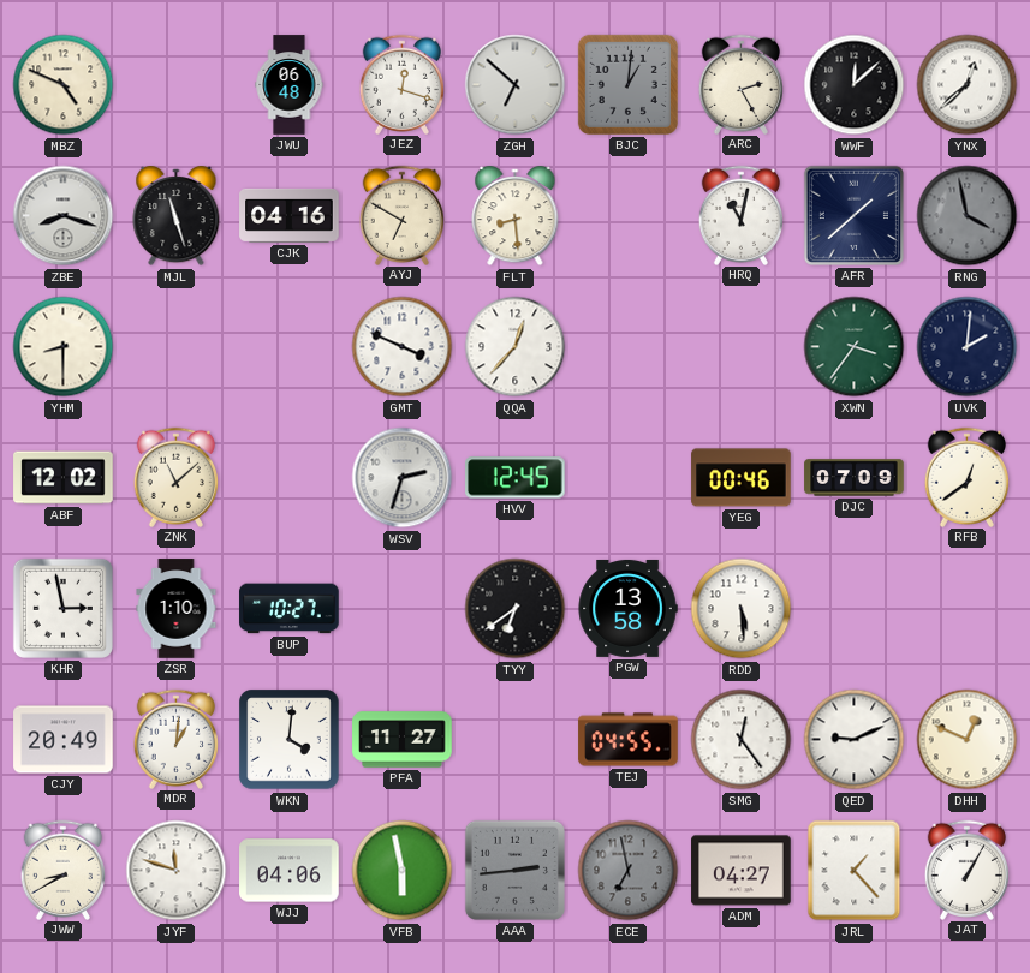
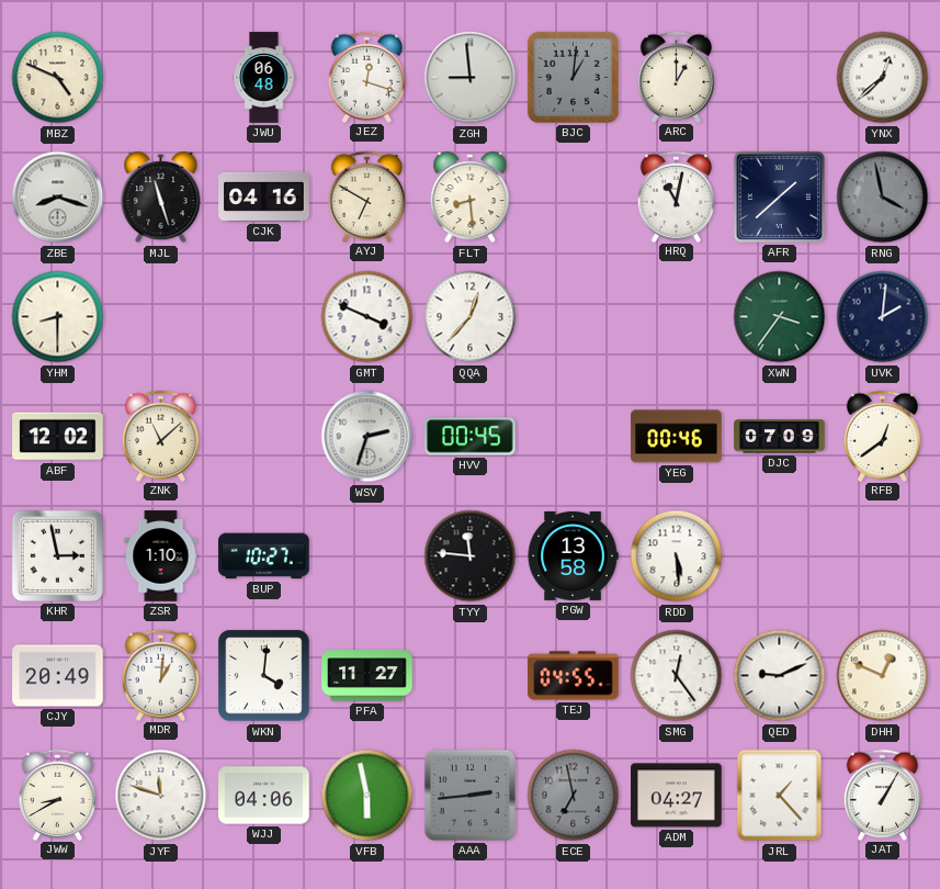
ZGH: 6:52 -> 8:59
ARC: 2:25 -> 1:00
WWF: 12:08 -> none
HVV: 12:45 -> 00:45
TYY: 6:39 -> 11:46
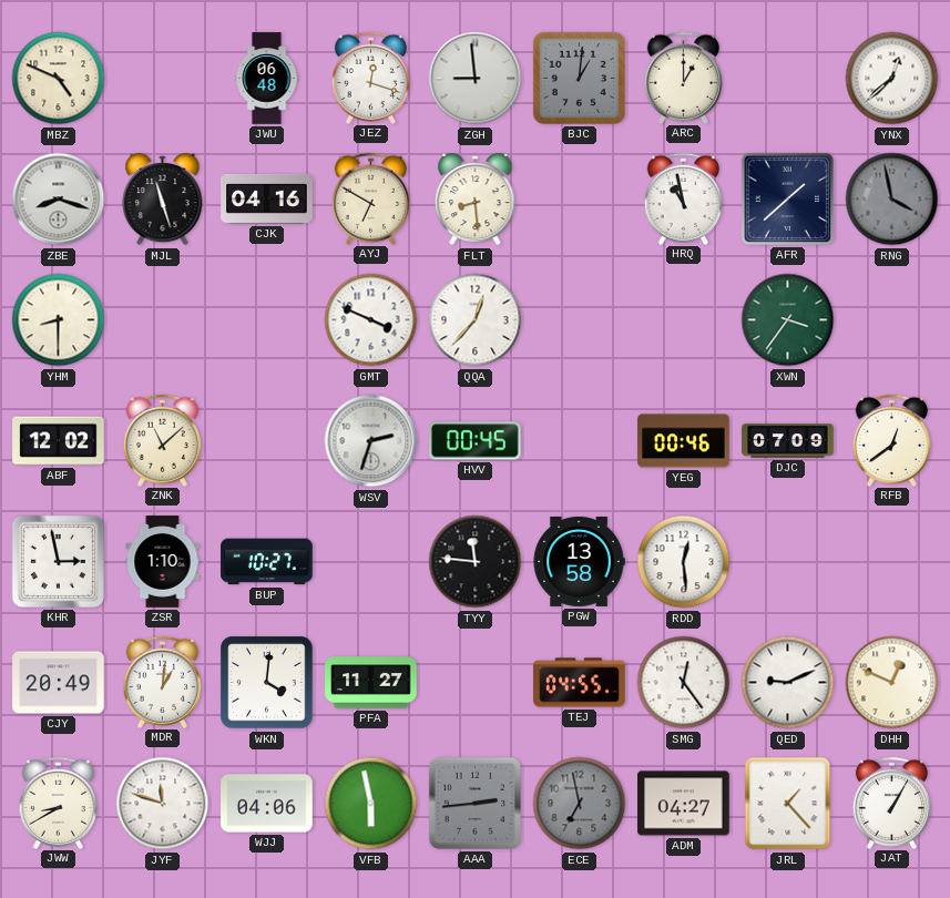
HRQ: 11:02 -> 10:58
UVK: 2:01 -> none
RDD: 5:29 -> 12:29
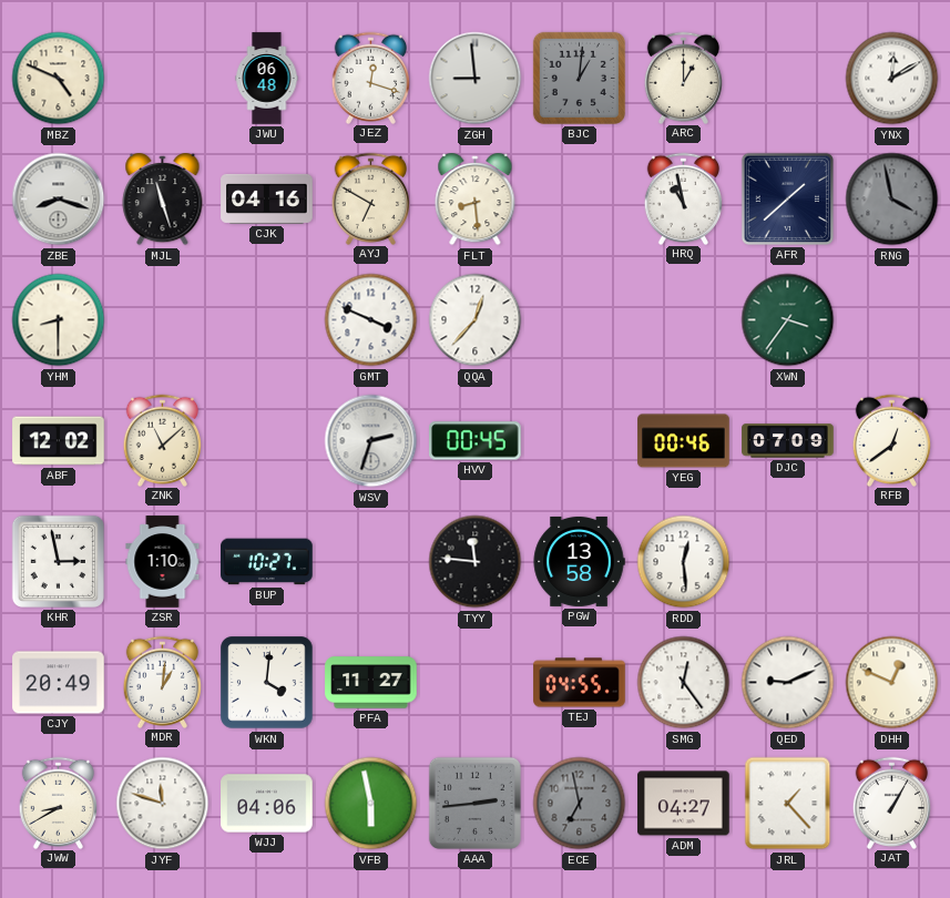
YNX: 12:38 -> 12:10
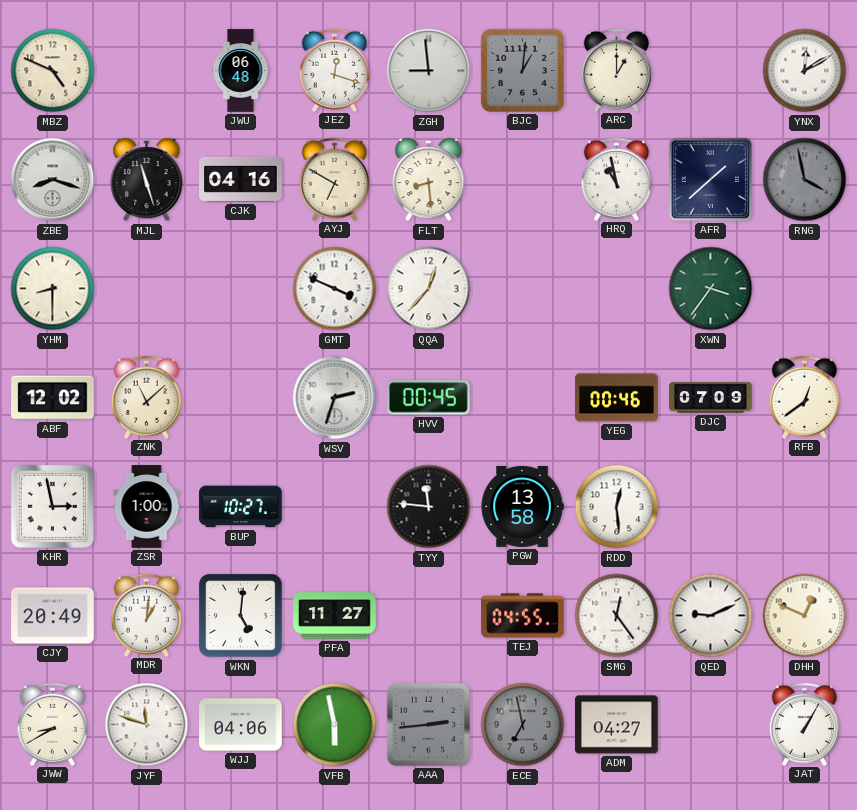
ZSR: 1:10 -> 1:00
WKN: 4:01 -> 5:01
JRL: 1:23 -> none
